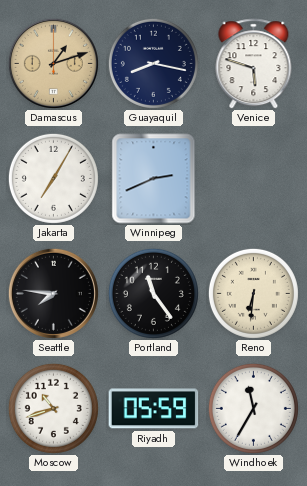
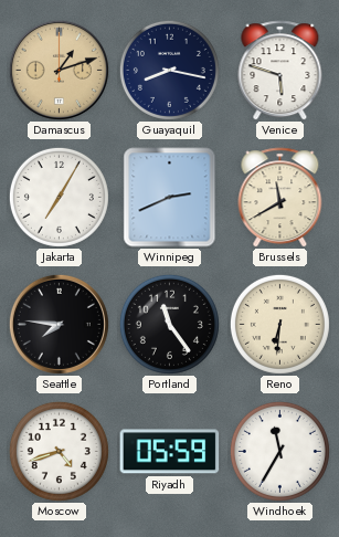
Brussels: none -> 11:40
Moscow: 10:42 -> 4:42
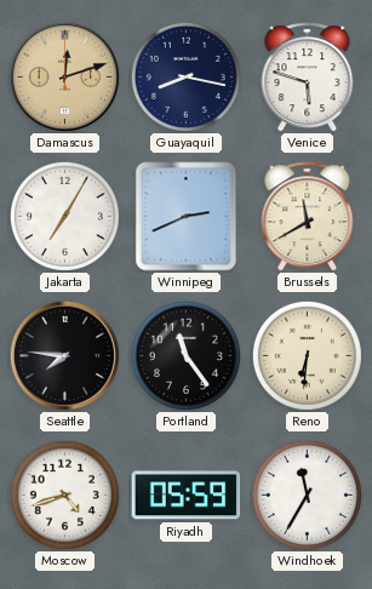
Damascus: 1:12 -> 12:12
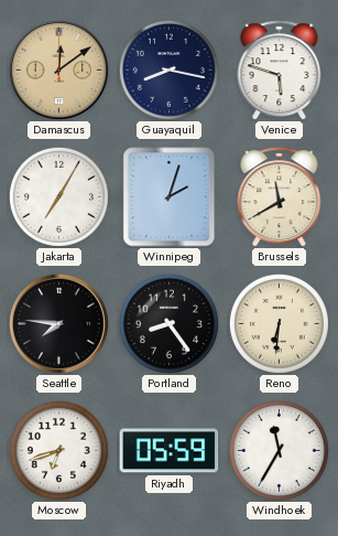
Damascus: 12:12 -> 12:09
Winnipeg: 2:41 -> 2:03
Portland: 11:24 -> 8:24
Moscow: 4:42 -> 6:42
